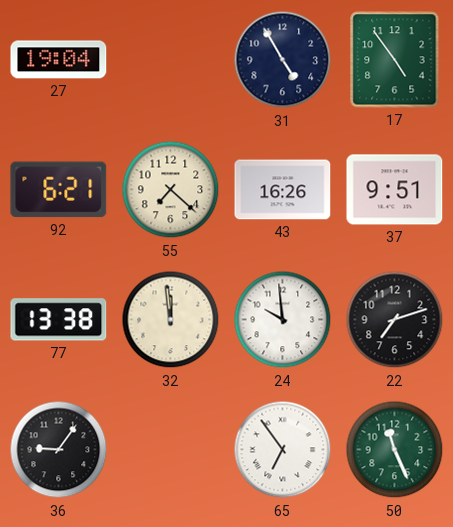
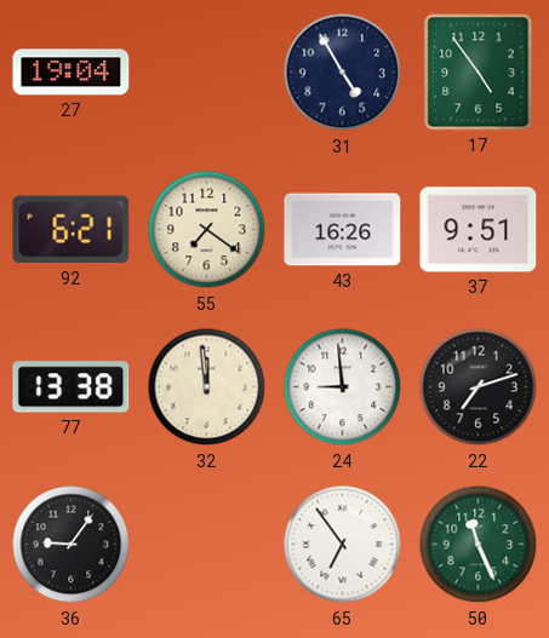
55: 7:22 -> 7:21
24: 9:59 -> 8:59
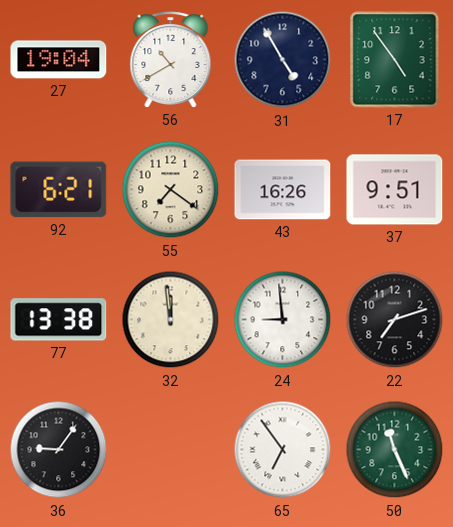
56: none -> 10:40
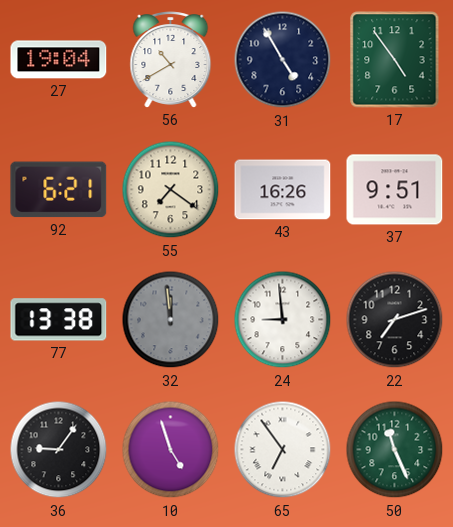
32 dial: cream -> grey
10: none -> 4:57
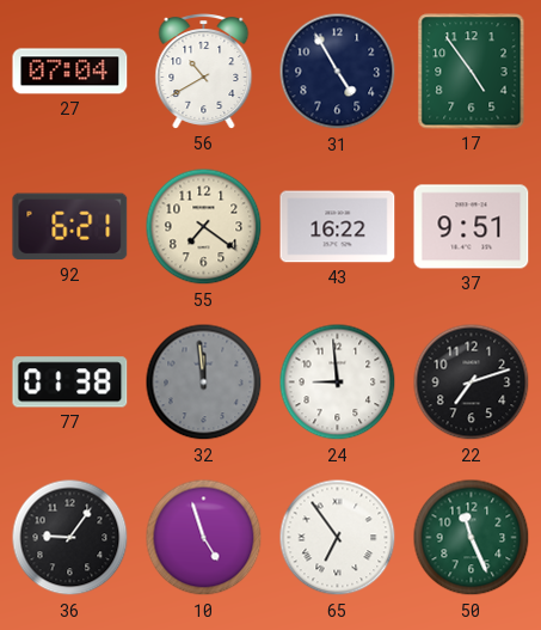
27: 19:04 -> 07:04
43: 16:26 -> 16:22
77: 13:38 -> 01:38
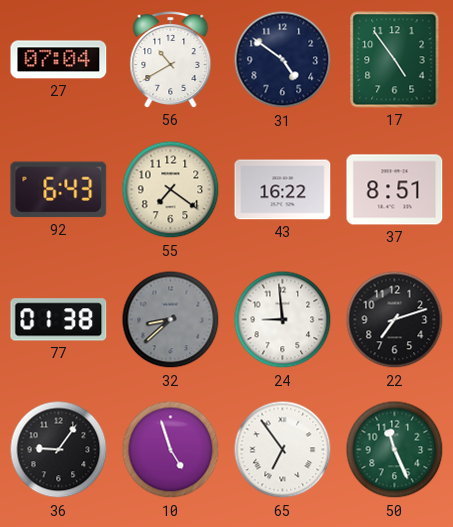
31: 4:55 -> 4:51
92: 6:21 -> 6:43
37: 9:51 -> 8:51
32: 11:59 -> 8:38
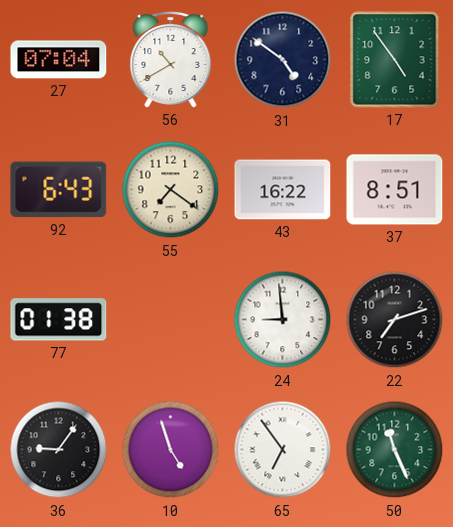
32: 8:38 -> none
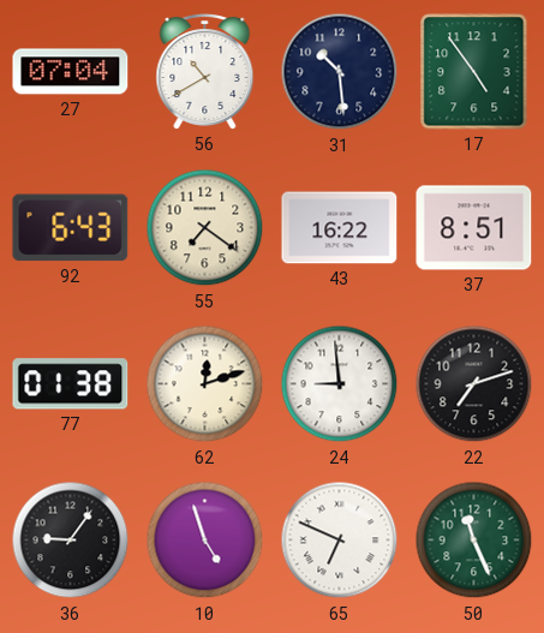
31: 4:51 -> 10:29
62: none -> 12:12
65: 6:54 -> 6:49
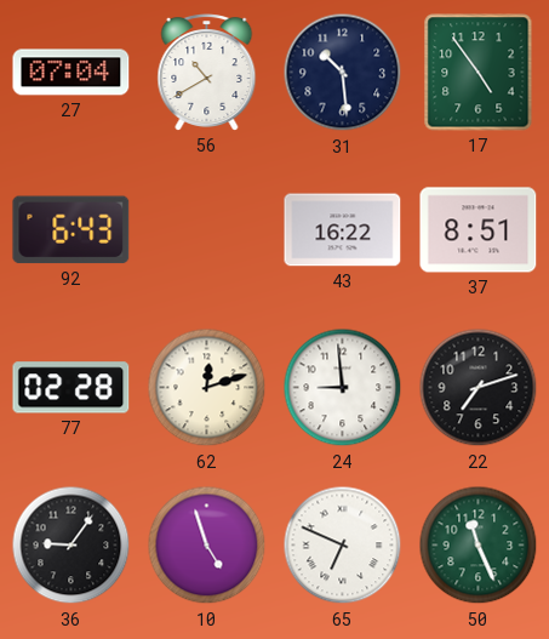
55: 7:21 -> none
77: 01:38 -> 02:28
